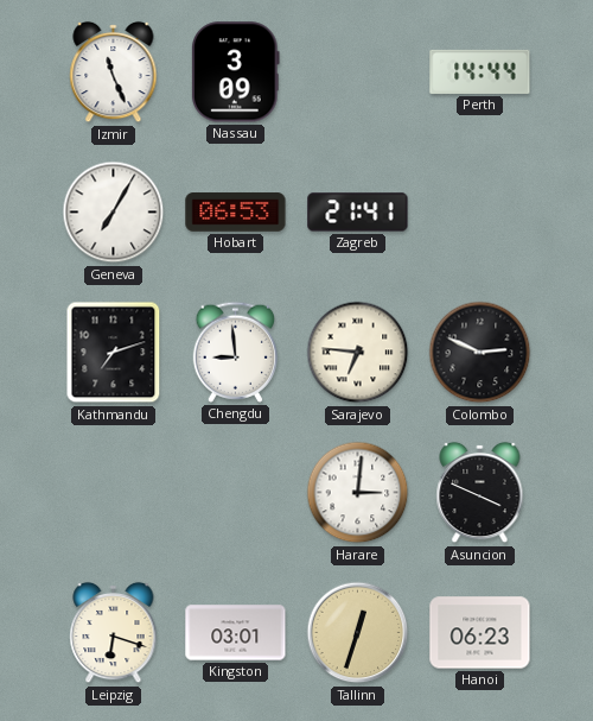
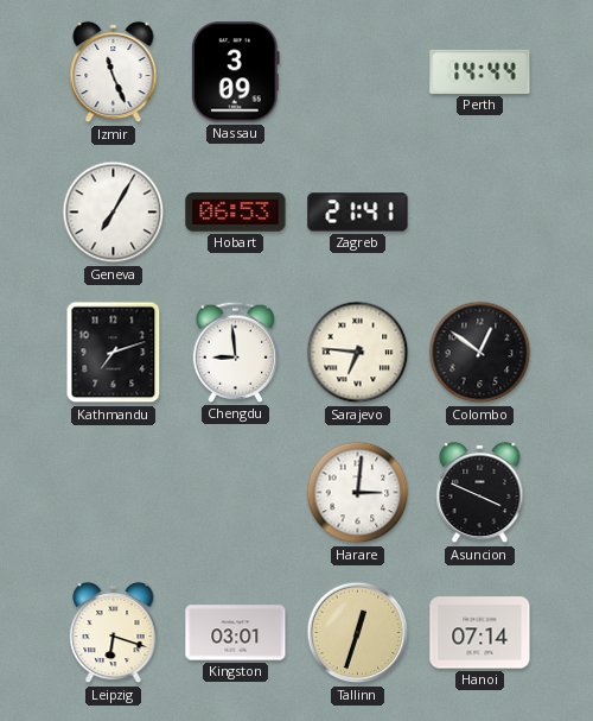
Colombo: 2:49 -> 12:51
Hanoi: 06:23 -> 07:14
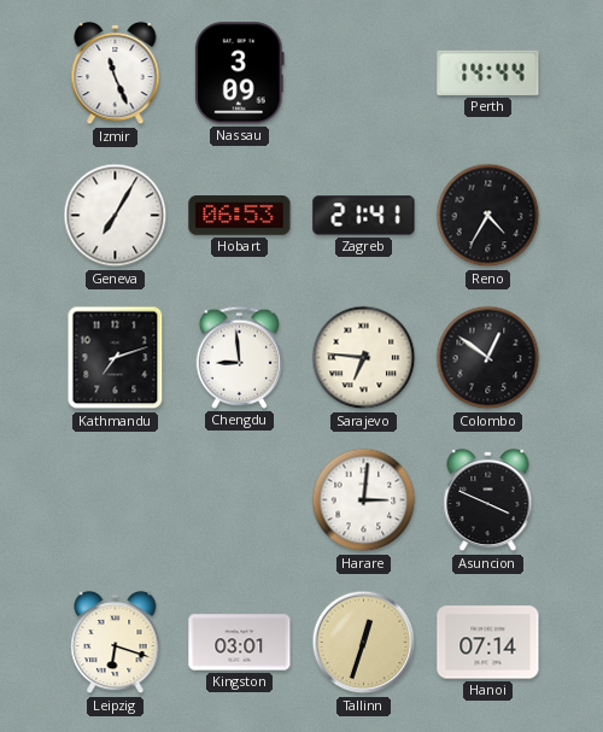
Reno: none -> 4:35
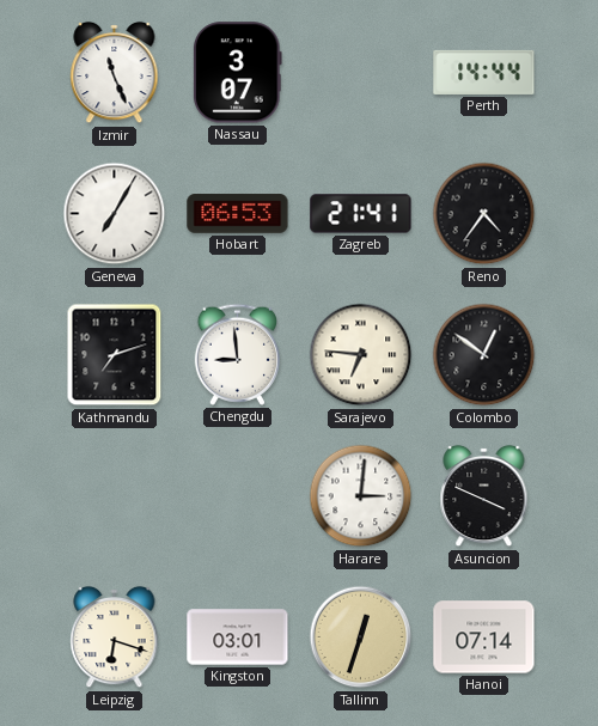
Nassau: 3:09 -> 3:07
Reno: 4:35 -> 4:36
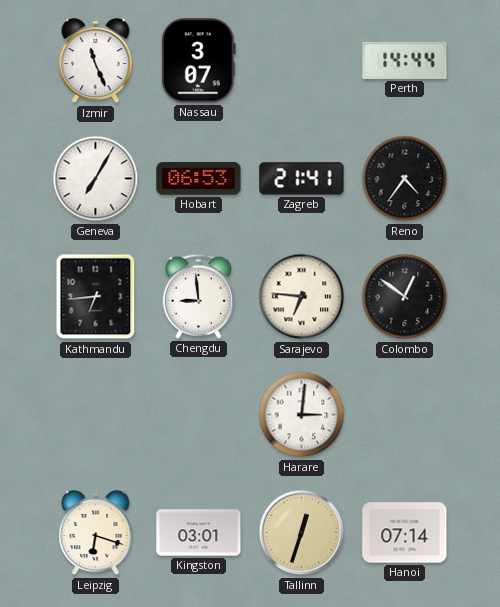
Kathmandu: 7:12 -> 6:44
Asuncion: 3:49 -> none
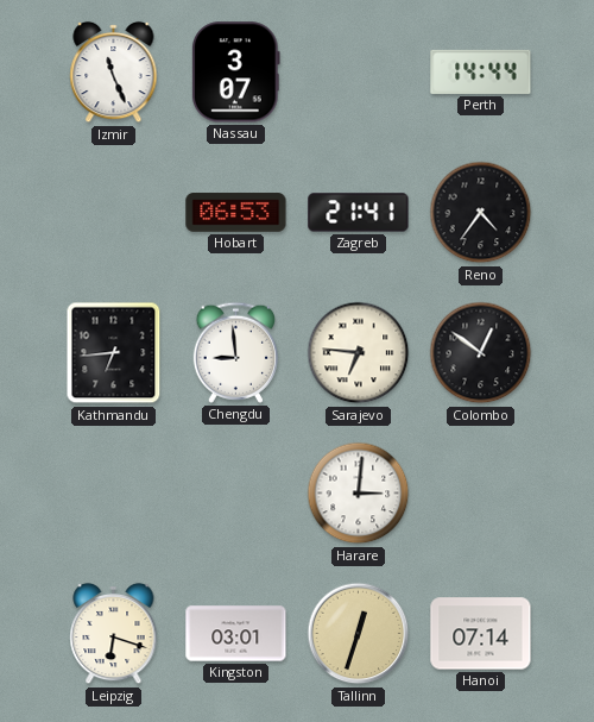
Geneva: 7:05 -> none
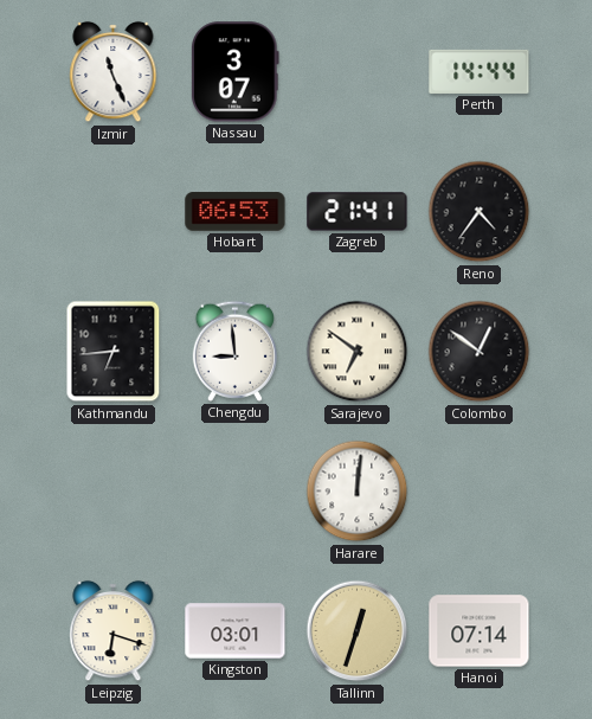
Sarajevo: 6:46 -> 6:51
Harare: 3:01 -> 12:01
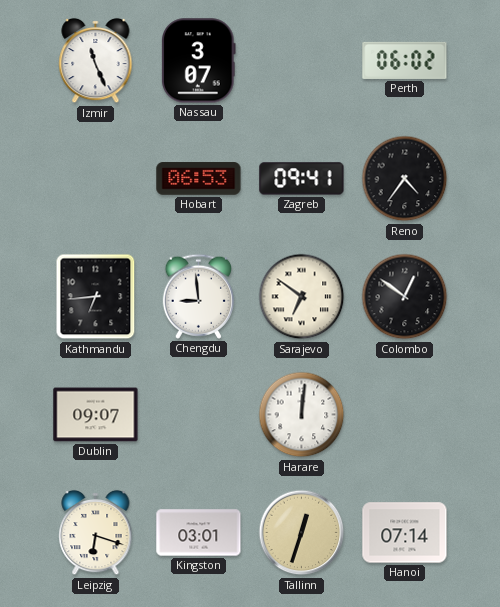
Perth: 14:44 -> 06:02
Zagreb: 21:41 -> 09:41
Dublin: none -> 09:07
